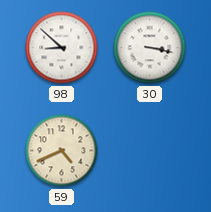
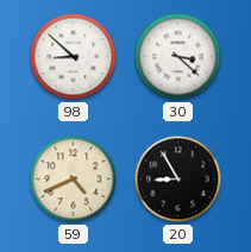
30: 3:17 -> 3:22
20: none -> 8:55
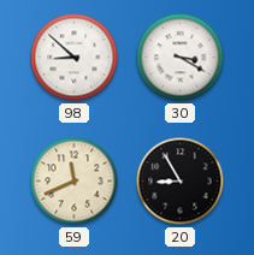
30: 3:22 -> 3:20
59: 4:41 -> 11:41
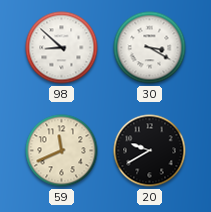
20: 8:55 -> 9:40
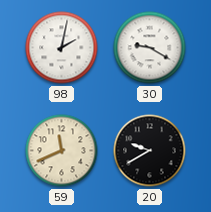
98: 8:52 -> 2:02
30: 3:20 -> 9:20
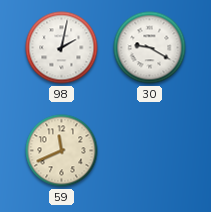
20: 9:40 -> none
